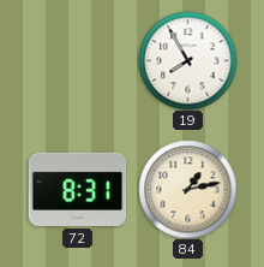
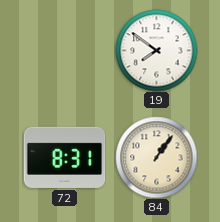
19: 7:55 -> 7:51
84: 1:13 -> 1:06
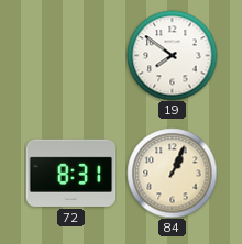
84: 1:06 -> 1:04
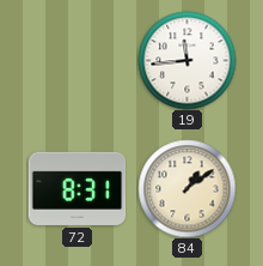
19: 7:51 -> 11:44
84: 1:04 -> 1:09
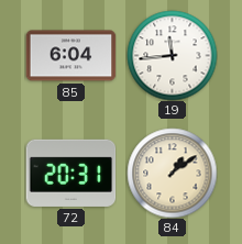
85: none -> 6:04
72: 8:31 -> 20:31
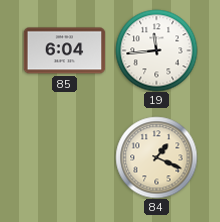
72: 20:31 -> none
84: 1:09 -> 1:19
